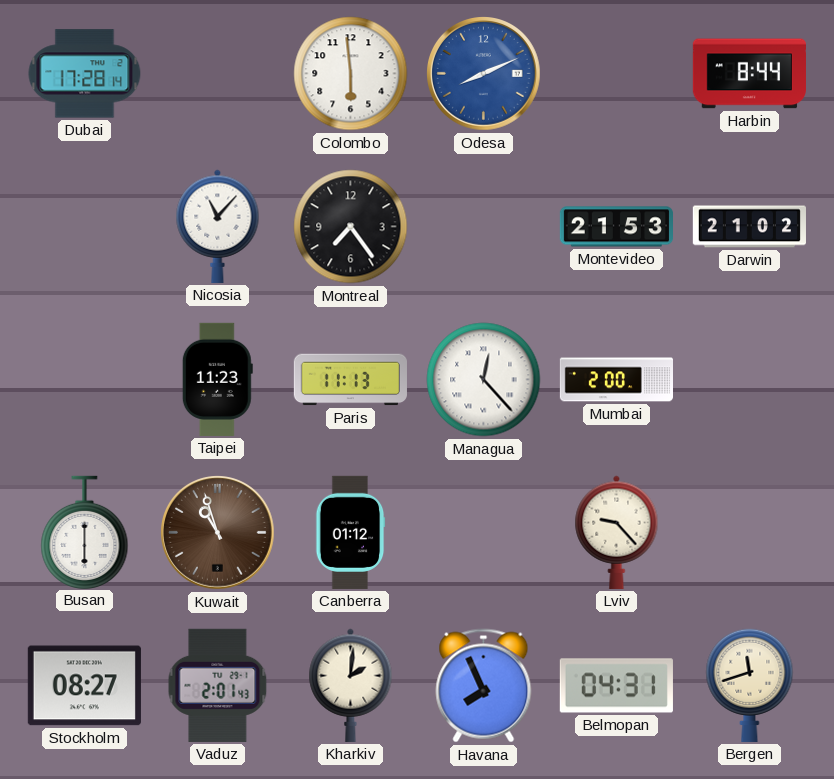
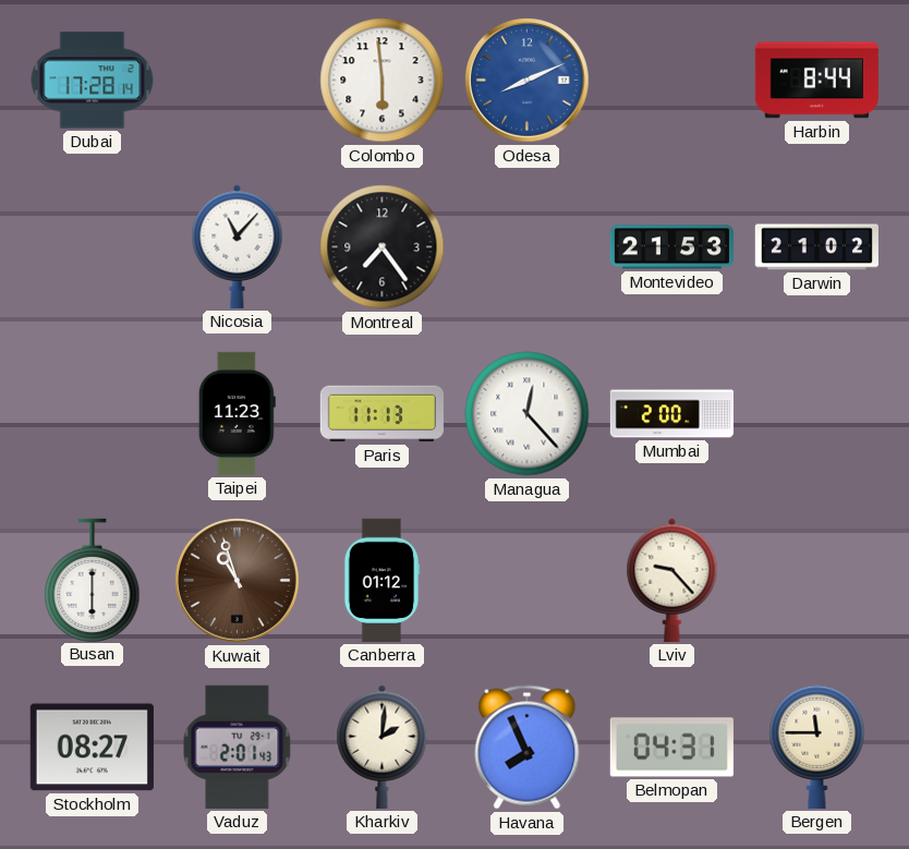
Bergen: 11:42 -> 11:45
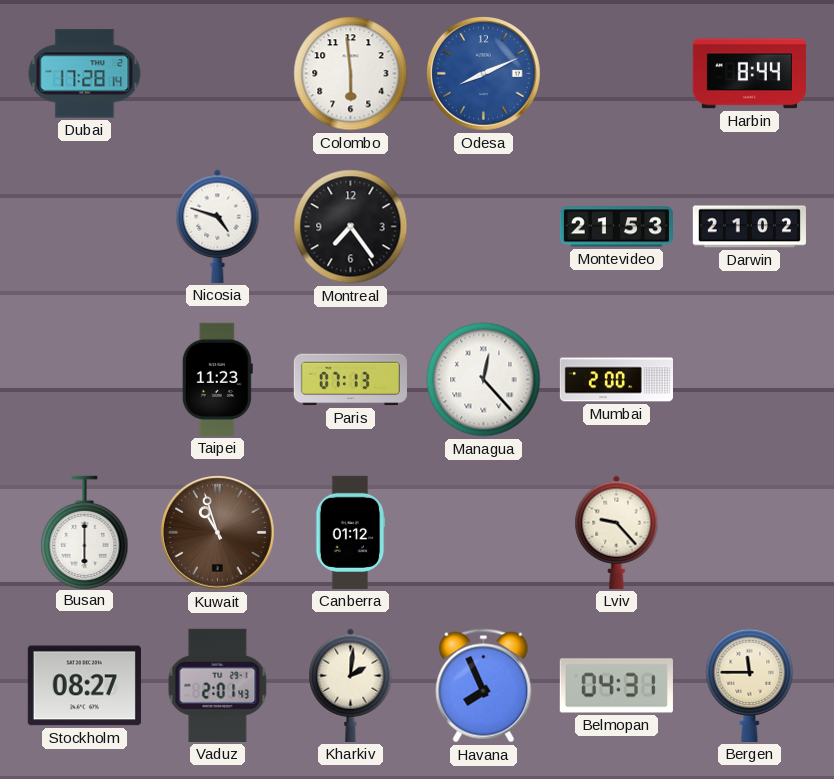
Nicosia: 11:07 -> 4:48
Paris: 11:13 -> 07:13
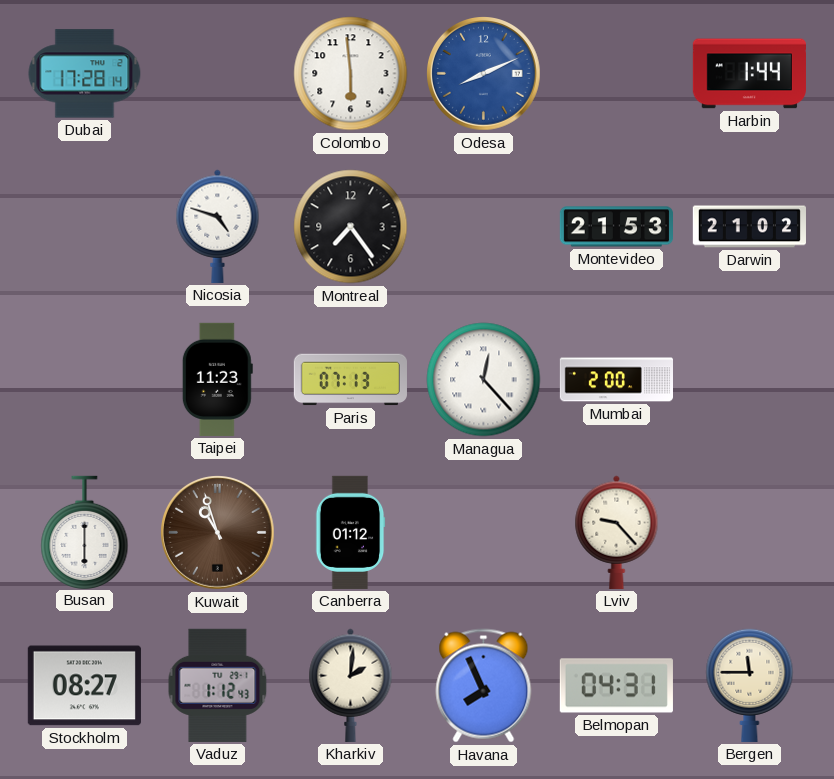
Harbin: 8:44 -> 1:44
Vaduz: 2:01 -> 1:12
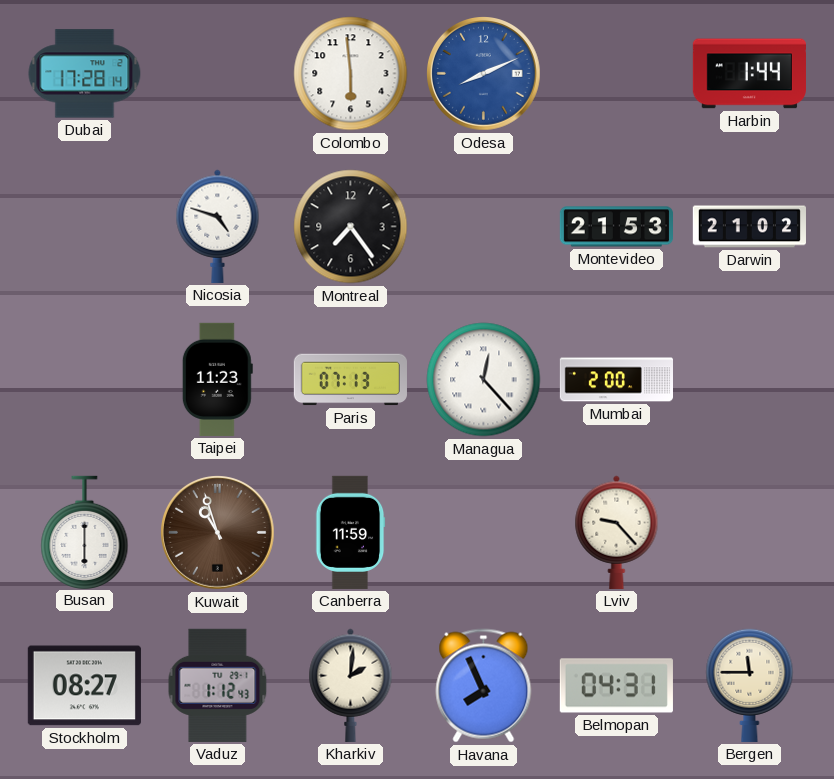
Canberra: 01:12 -> 11:59
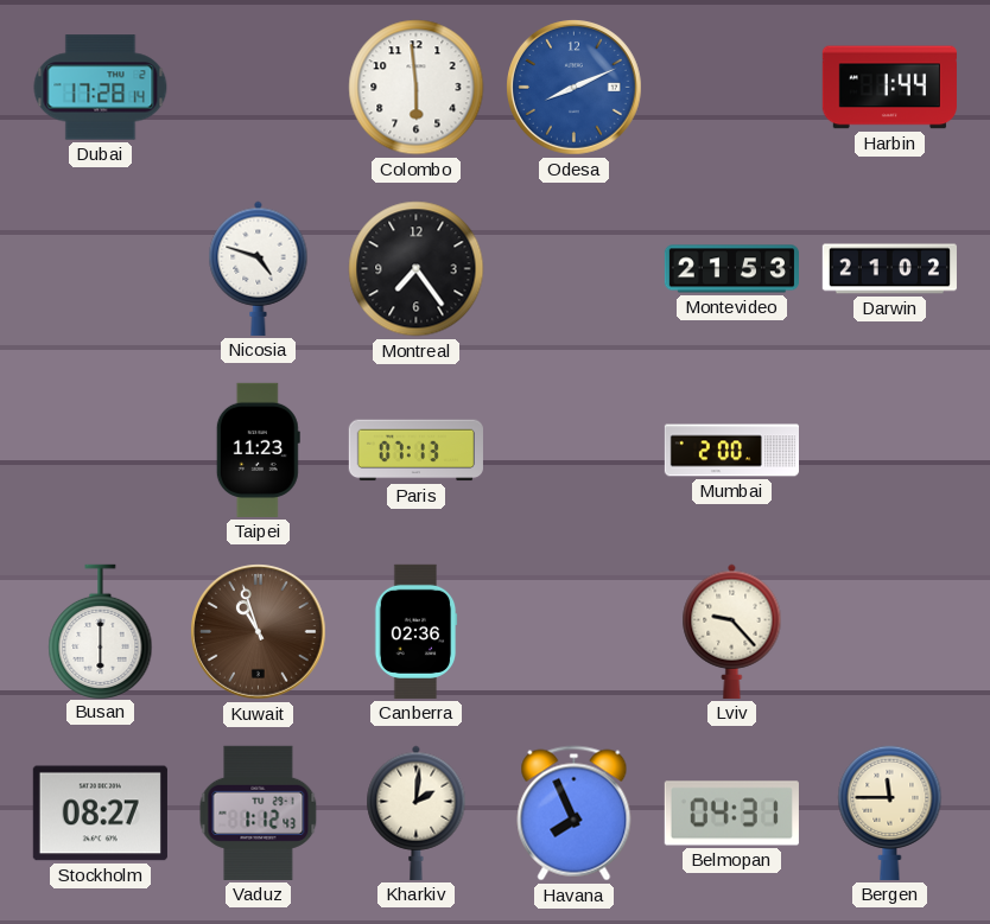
Managua: 12:23 -> none
Canberra: 11:59 -> 02:36
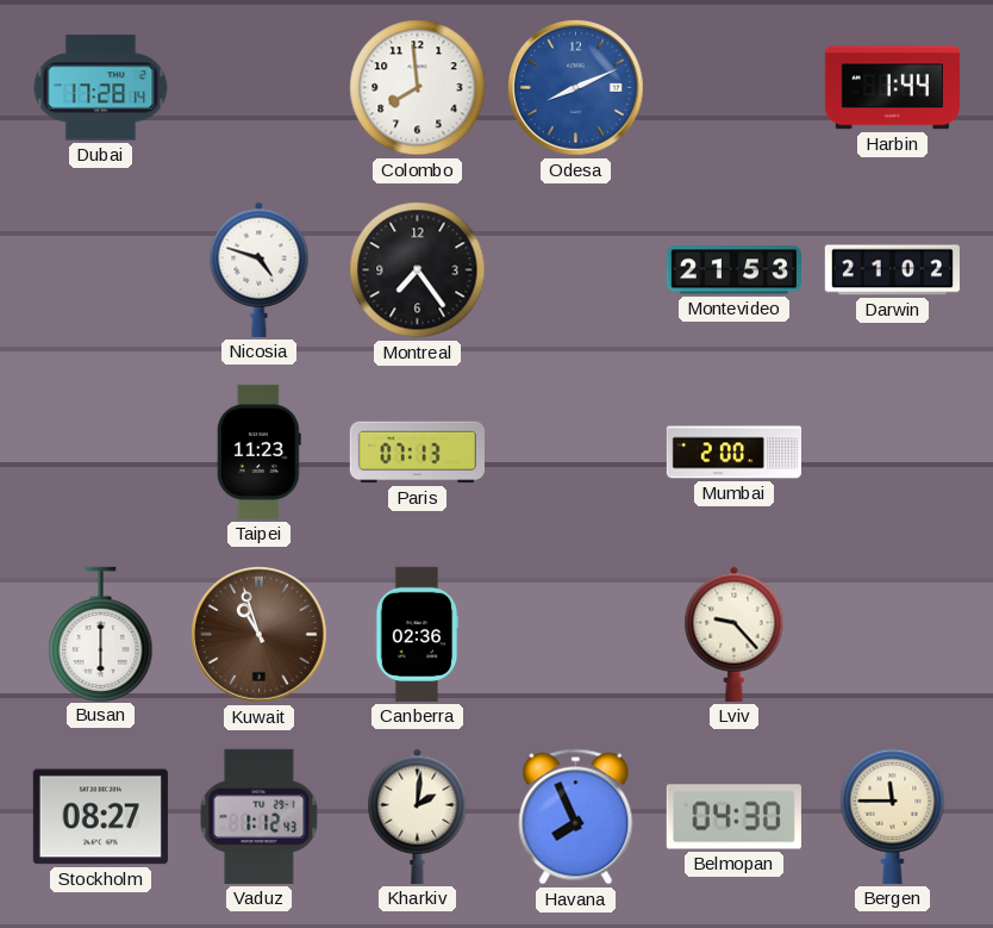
Colombo: 5:59 -> 7:59
Belmopan: 04:31 -> 04:30
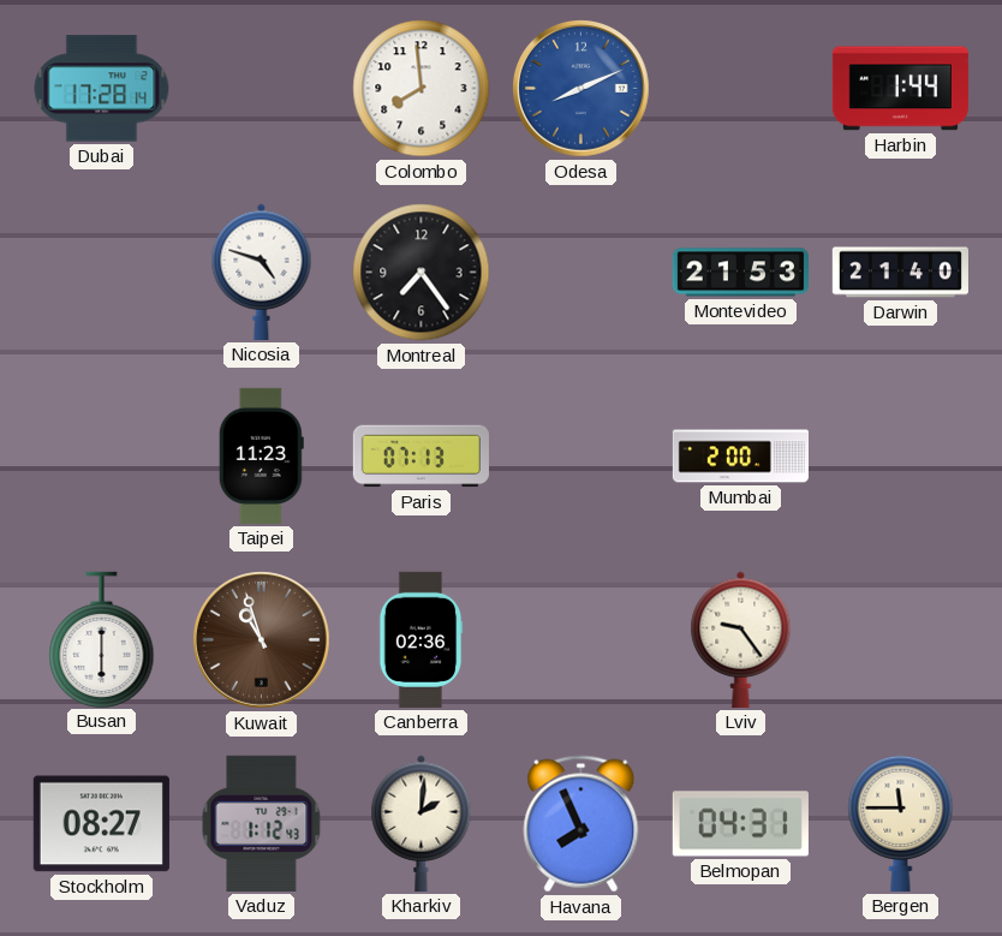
Darwin: 21:02 -> 21:40
Lviv: 9:23 -> 9:24
Belmopan: 04:30 -> 04:31
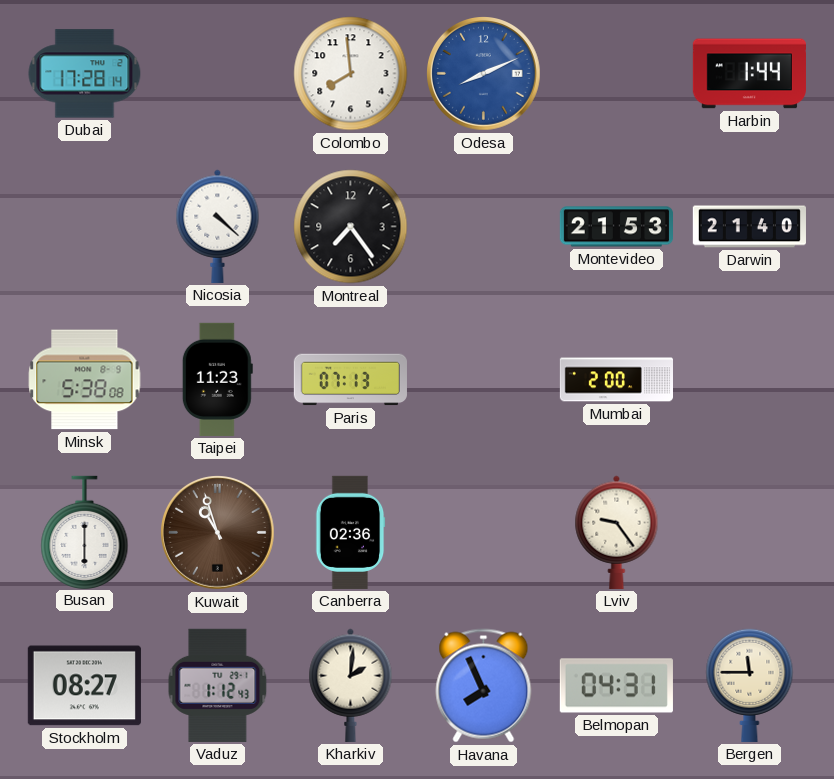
Nicosia: 4:48 -> 4:22
Minsk: none -> 5:38
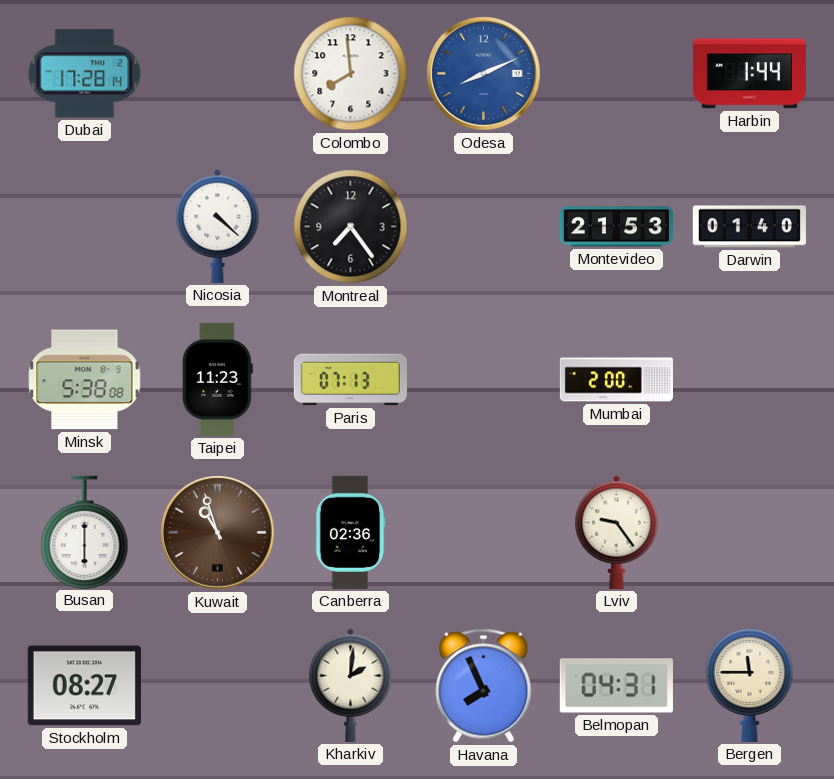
Darwin: 21:40 -> 01:40
Vaduz: 1:12 -> none
